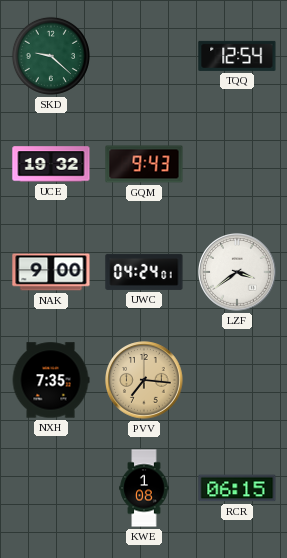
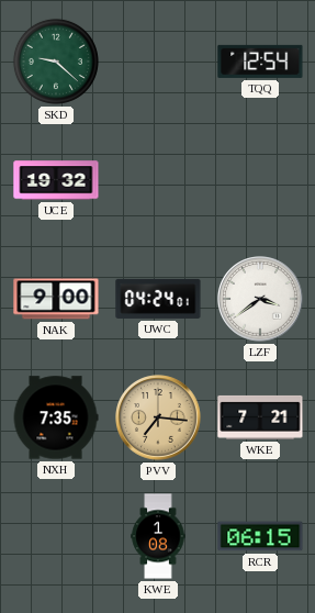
GQM: 9:43 -> none
WKE: none -> 7:21
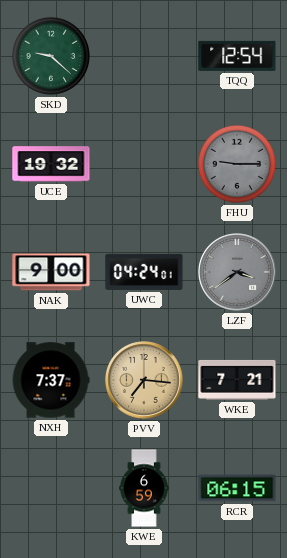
FHU: none -> 9:15
LZF dial: white -> grey
NXH: 7:35 -> 7:37
KWE: 1:08 -> 6:59
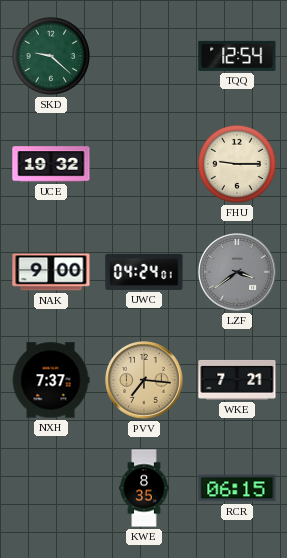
FHU dial: grey -> cream
KWE: 6:59 -> 8:35
